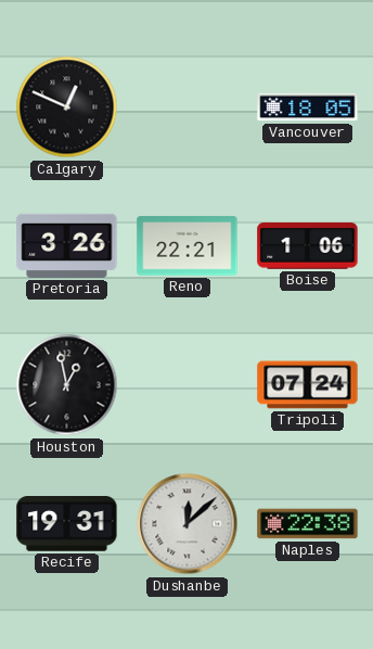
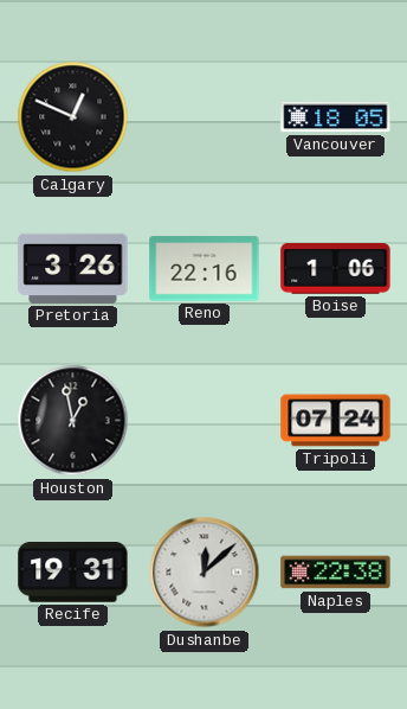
Reno: 22:21 -> 22:16
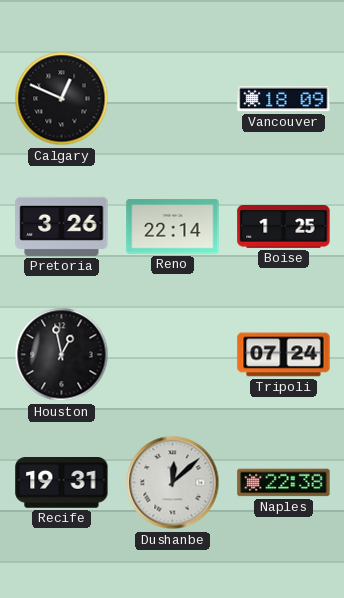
Vancouver: 18:05 -> 18:09
Reno: 22:16 -> 22:14
Boise: 1:06 -> 1:25
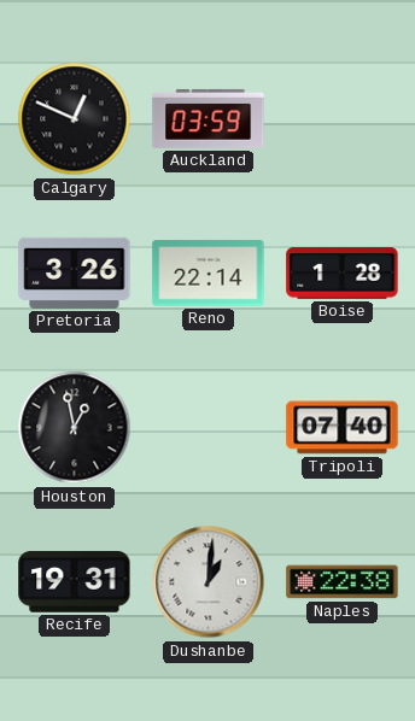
Auckland: none -> 03:59
Vancouver: 18:09 -> none
Boise: 1:25 -> 1:28
Tripoli: 07:24 -> 07:40
Dushanbe: 12:08 -> 1:01
